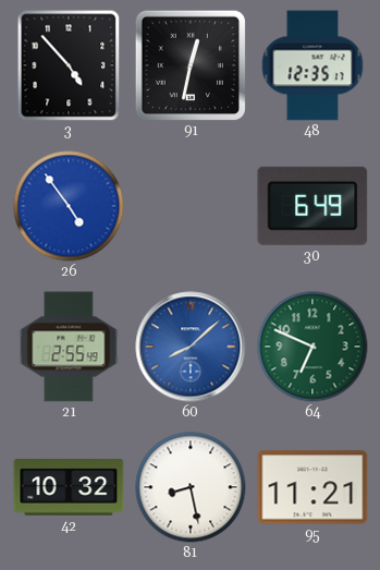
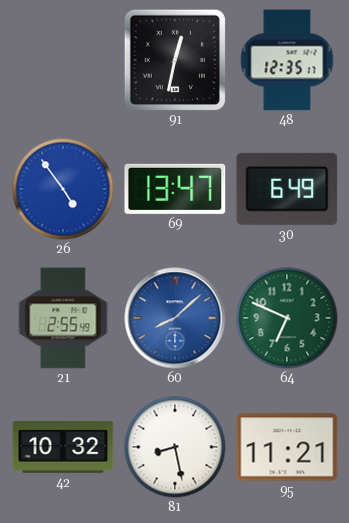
3: 4:53 -> none
69: none -> 13:47
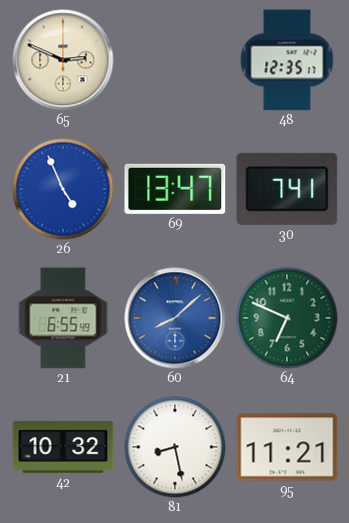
65: none -> 2:49
91: 12:32 -> none
26: 4:54 -> 4:56
30: 6:49 -> 7:41
21: 2:55 -> 6:55
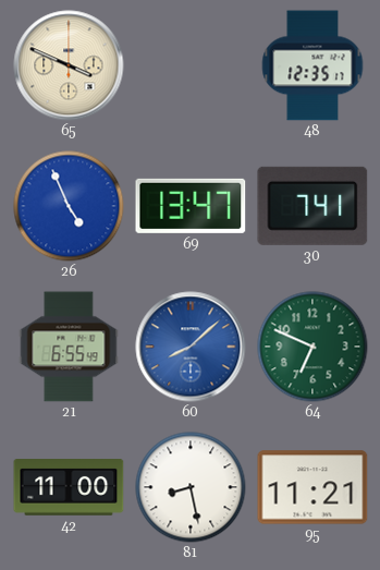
65: 2:49 -> 3:49
42: 10:32 -> 11:00
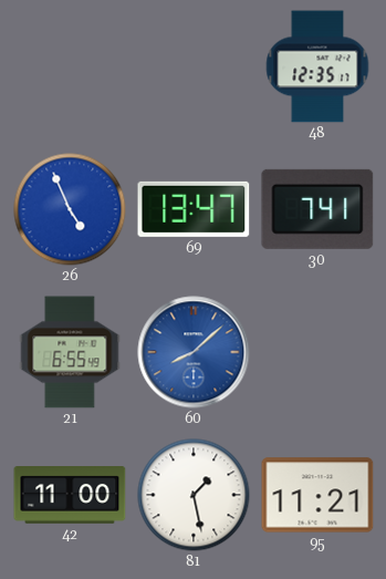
65: 3:49 -> none
64: 6:49 -> none
81: 8:28 -> 1:28
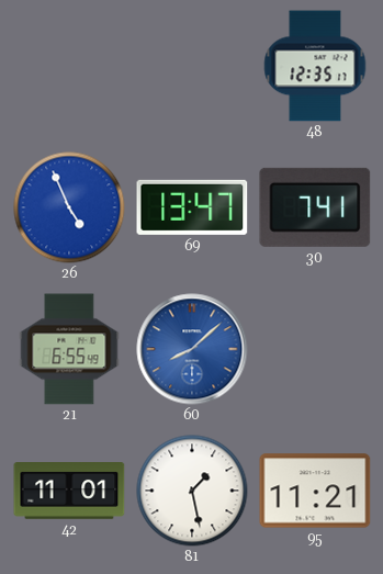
42: 11:00 -> 11:01
